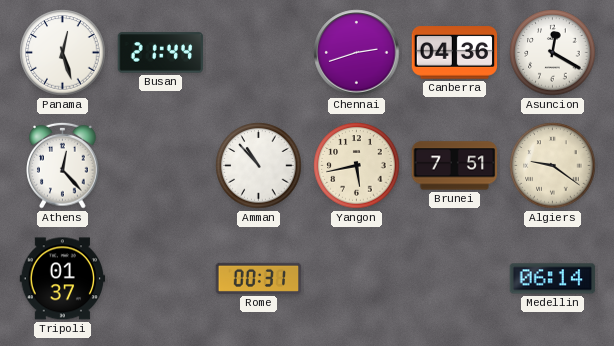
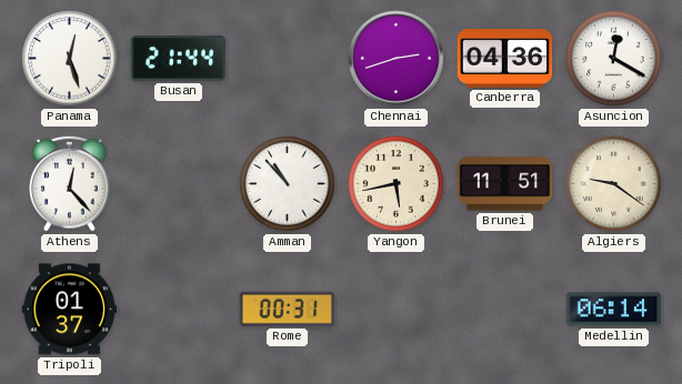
Brunei: 7:51 -> 11:51
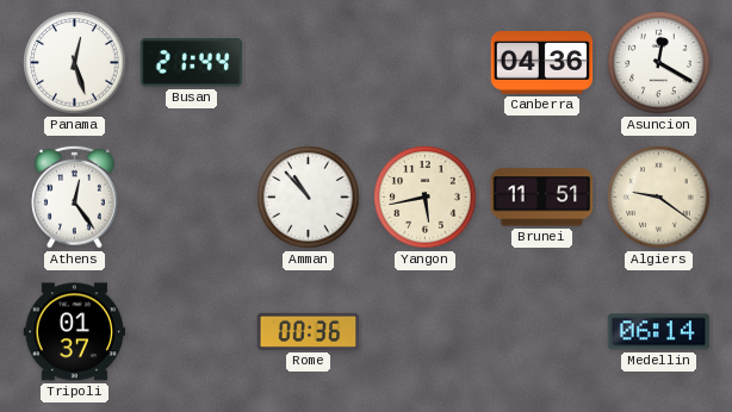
Chennai: 2:42 -> none
Athens: 12:23 -> 12:24
Rome: 00:31 -> 00:36
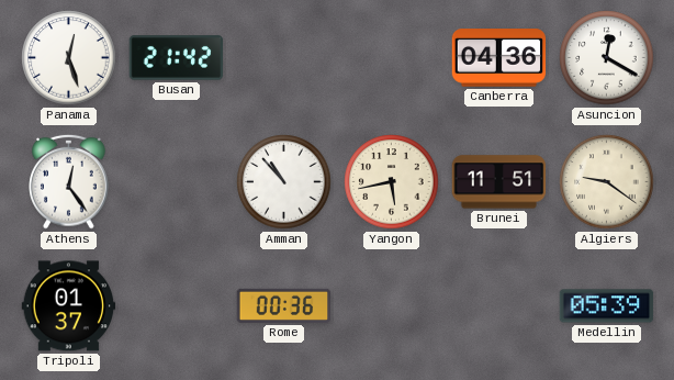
Busan: 21:44 -> 21:42
Medellin: 06:14 -> 05:39
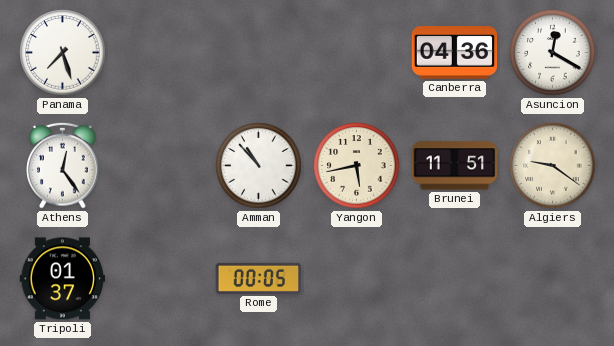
Panama: 12:27 -> 7:27
Busan: 21:42 -> none
Rome: 00:36 -> 00:05
Medellin: 05:39 -> none
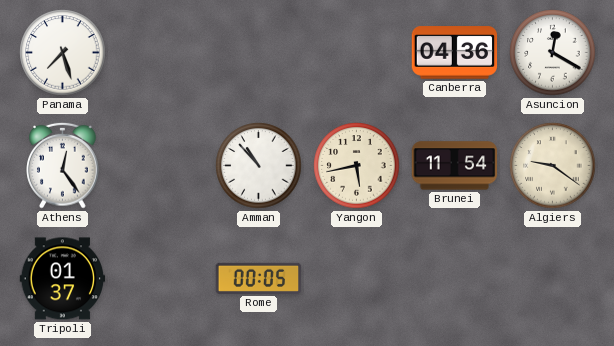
Brunei: 11:51 -> 11:54
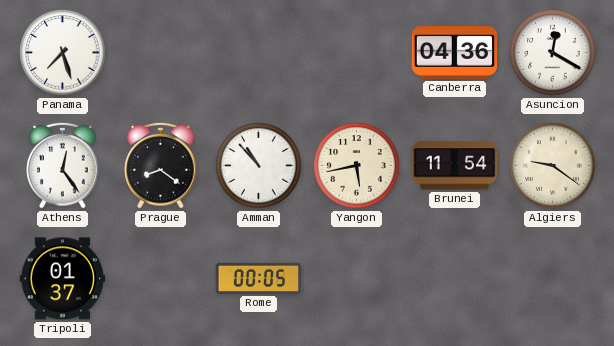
Prague: none -> 8:21
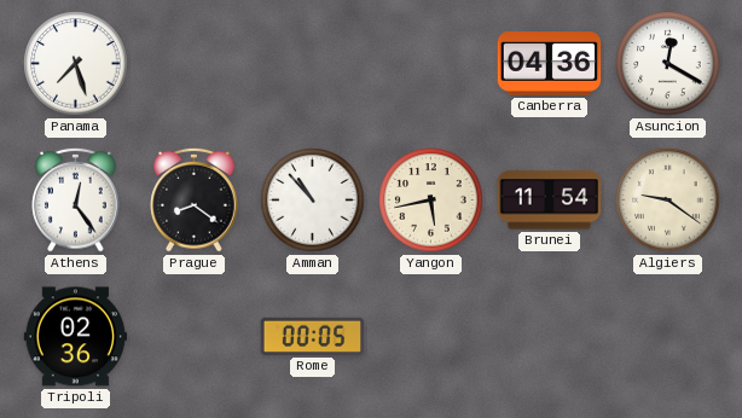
Tripoli: 01:37 -> 02:36
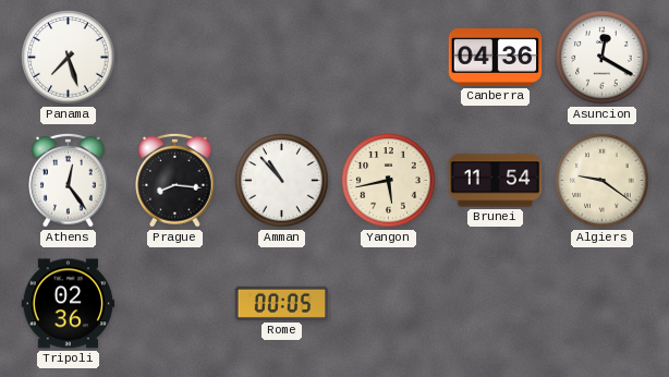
Prague: 8:21 -> 8:16
